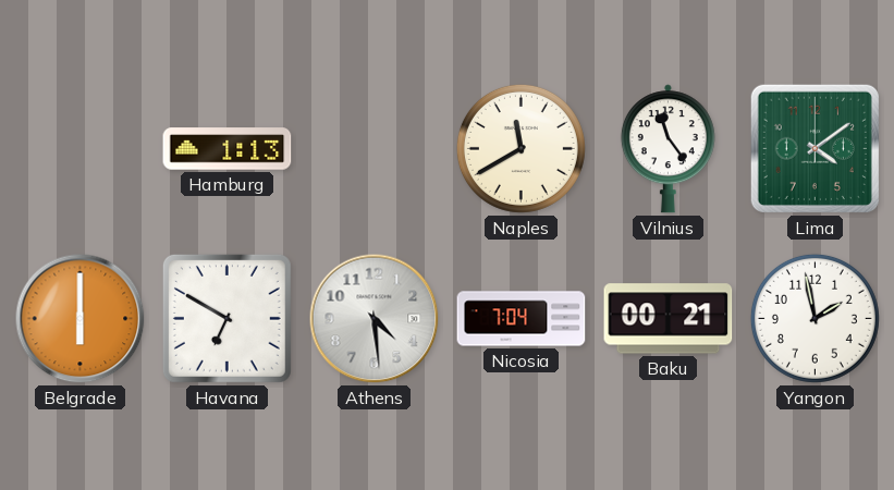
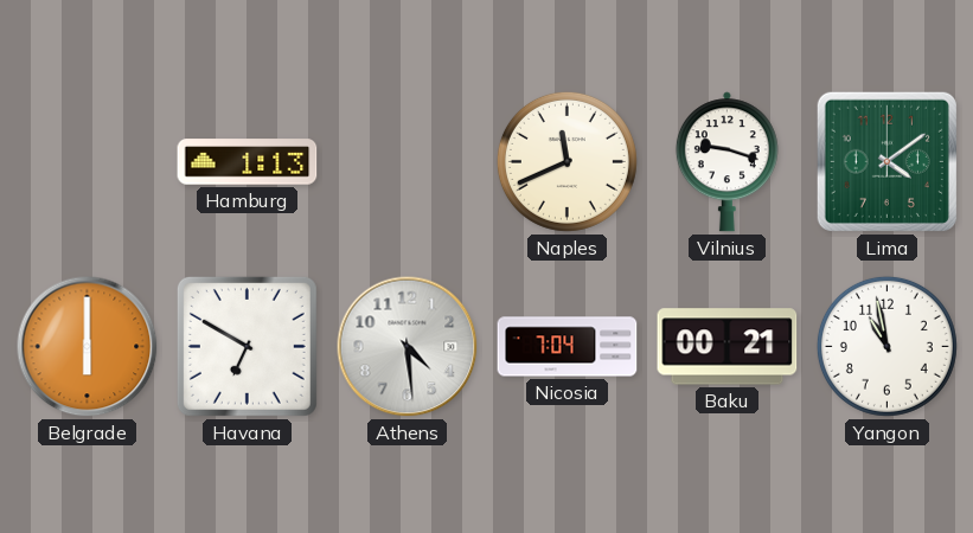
Naples: 11:40 -> 11:41
Vilnius: 11:24 -> 9:18
Yangon: 1:58 -> 10:58
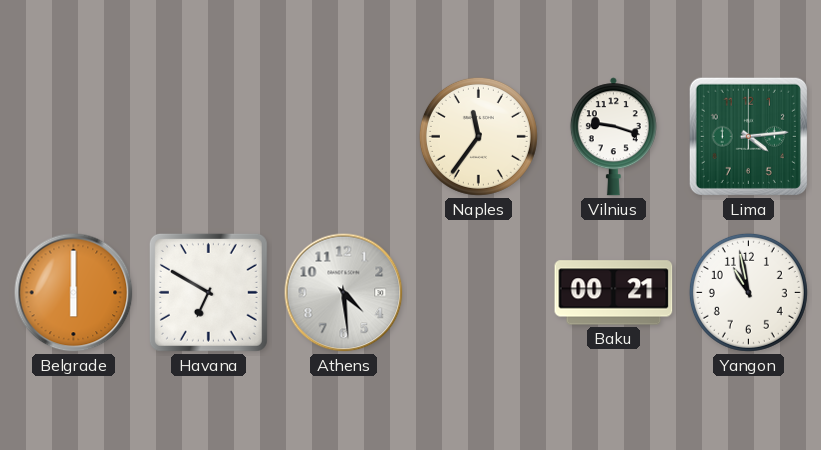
Hamburg: 1:13 -> none
Naples: 11:41 -> 11:36
Lima: 4:09 -> 4:14
Nicosia: 7:04 -> none
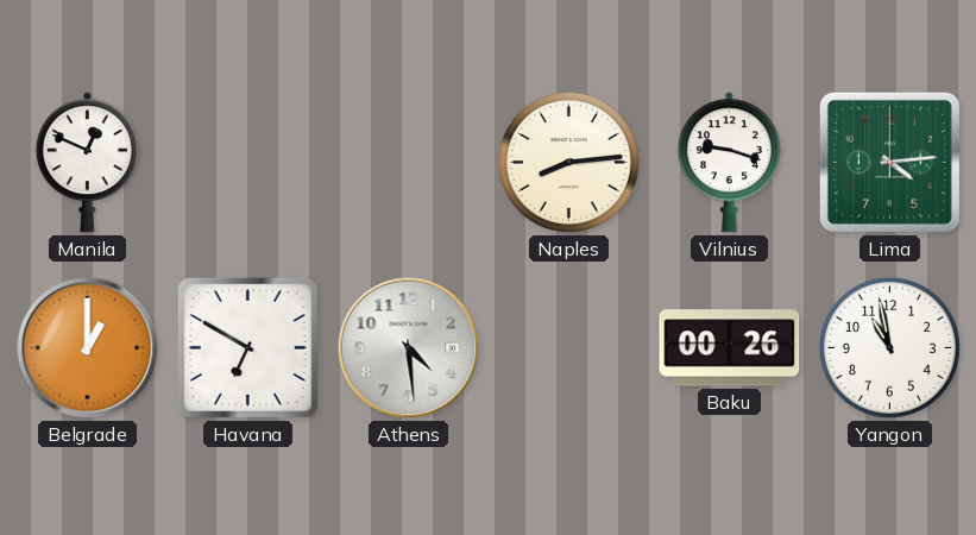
Manila: none -> 12:49
Naples: 11:36 -> 8:14
Belgrade: 6:00 -> 1:00
Baku: 00:21 -> 00:26
